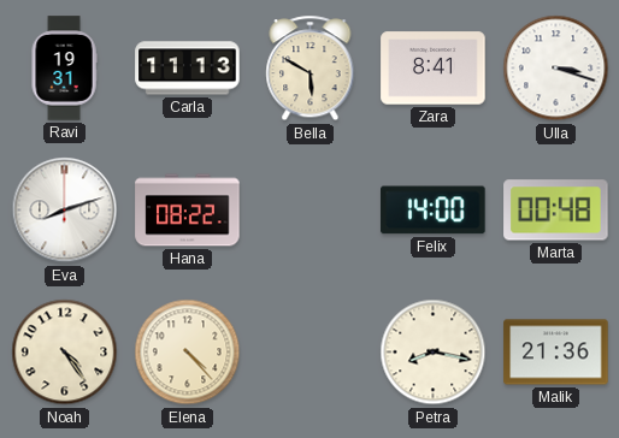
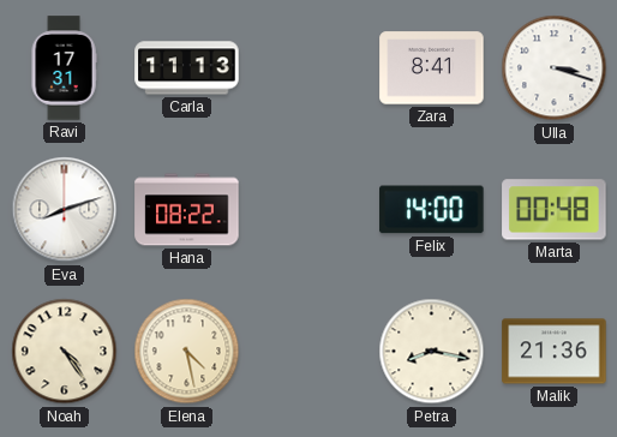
Ravi: 19:31 -> 17:31
Bella: 5:50 -> none
Elena: 4:23 -> 4:28
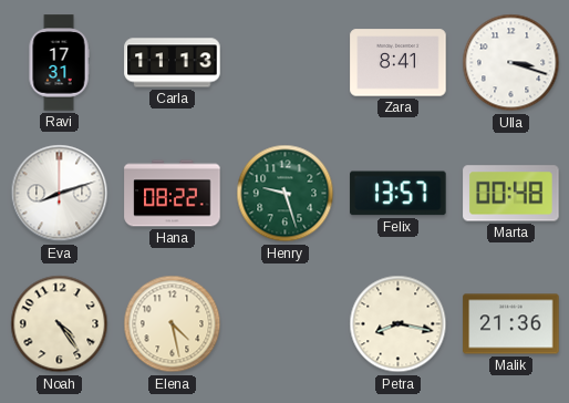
Henry: none -> 9:27
Felix: 14:00 -> 13:57
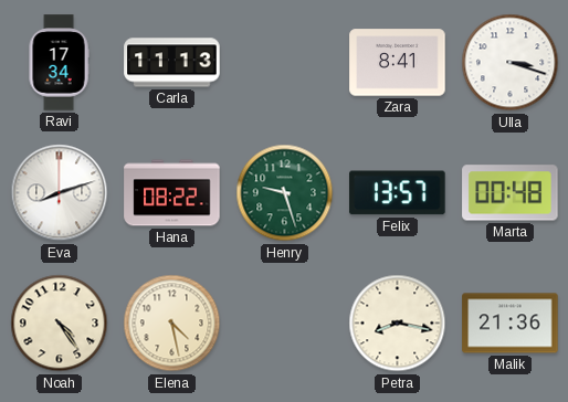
Ravi: 17:31 -> 17:34
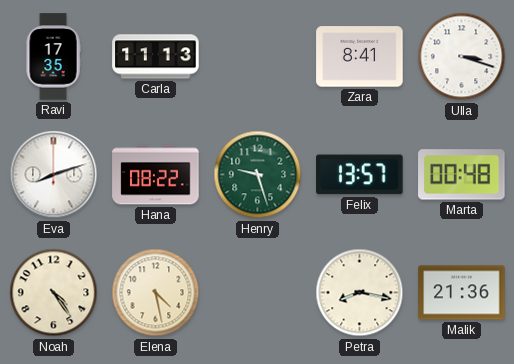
Ravi: 17:34 -> 17:35
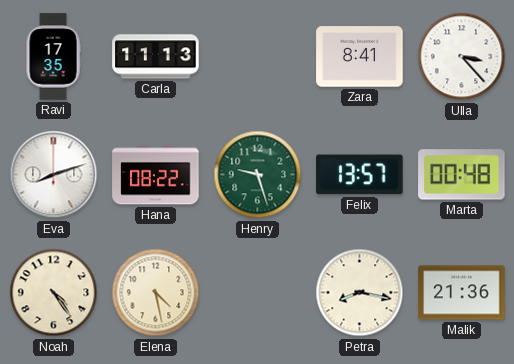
Ulla: 3:18 -> 3:23
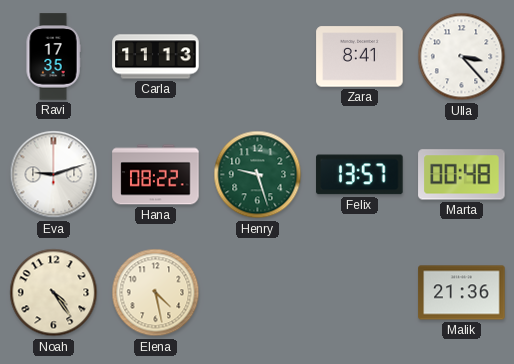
Eva: 8:12 -> 9:12
Petra: 8:17 -> none
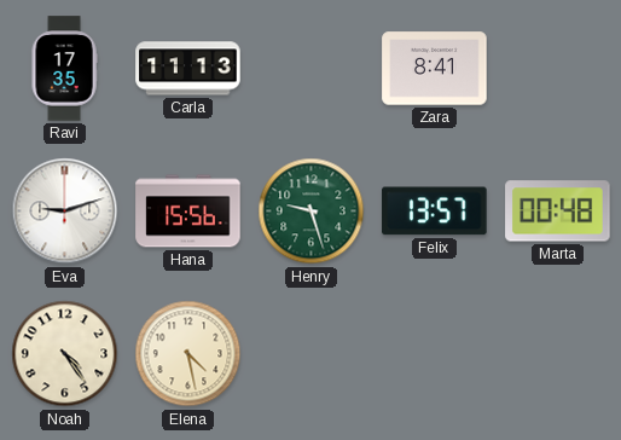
Ulla: 3:23 -> none
Hana: 08:22 -> 15:56
Malik: 21:36 -> none
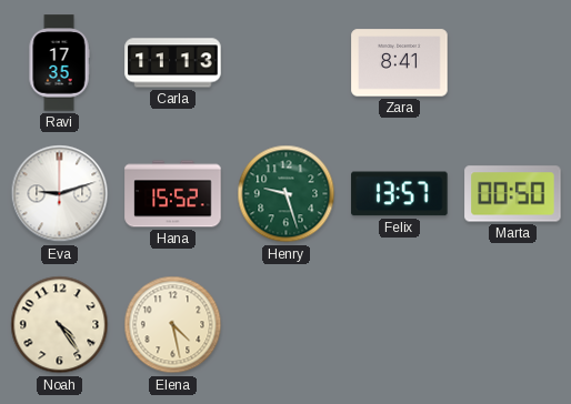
Hana: 15:56 -> 15:52
Marta: 00:48 -> 00:50
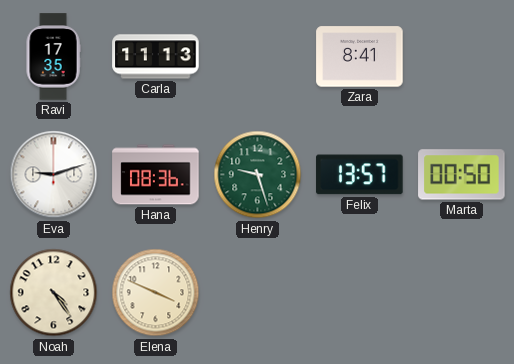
Hana: 15:52 -> 08:36
Elena: 4:28 -> 3:49
